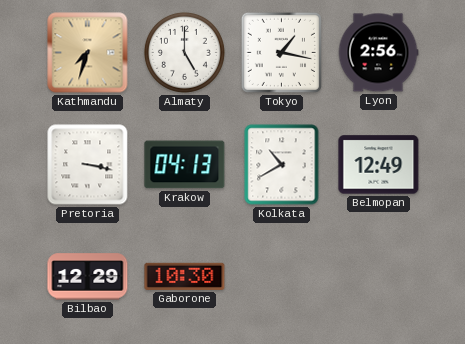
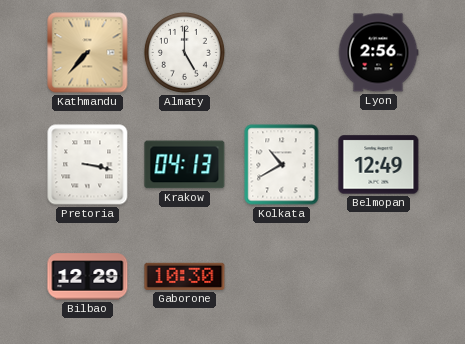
Kathmandu: 7:33 -> 7:37
Tokyo: 1:17 -> none
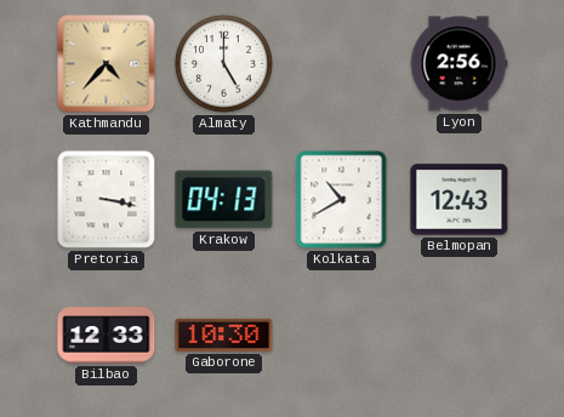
Kathmandu: 7:37 -> 4:37
Belmopan: 12:49 -> 12:43
Bilbao: 12:29 -> 12:33
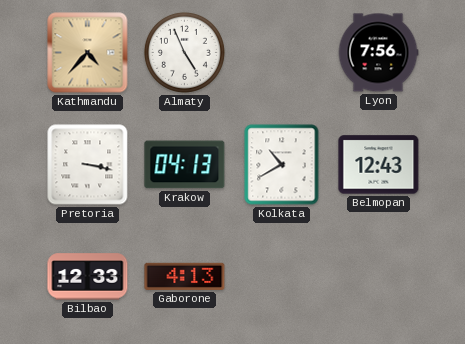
Almaty: 5:00 -> 4:56
Lyon: 2:56 -> 7:56
Gaborone: 10:30 -> 4:13
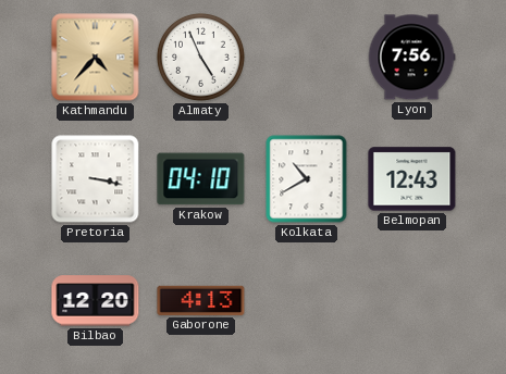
Krakow: 04:13 -> 04:10
Bilbao: 12:33 -> 12:20
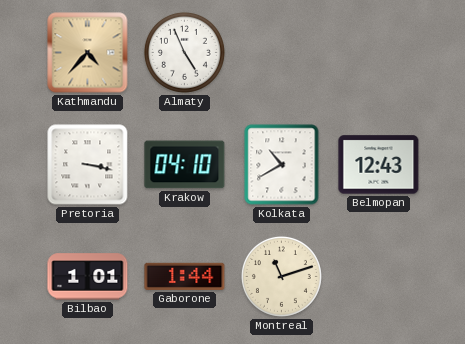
Lyon: 7:56 -> none
Bilbao: 12:20 -> 1:01
Gaborone: 4:13 -> 1:44
Montreal: none -> 11:12
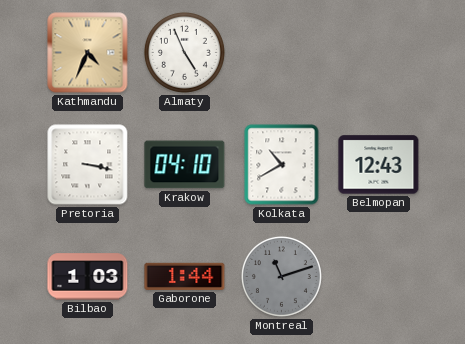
Kathmandu: 4:37 -> 4:34
Bilbao: 1:01 -> 1:03
Montreal dial: cream -> grey
